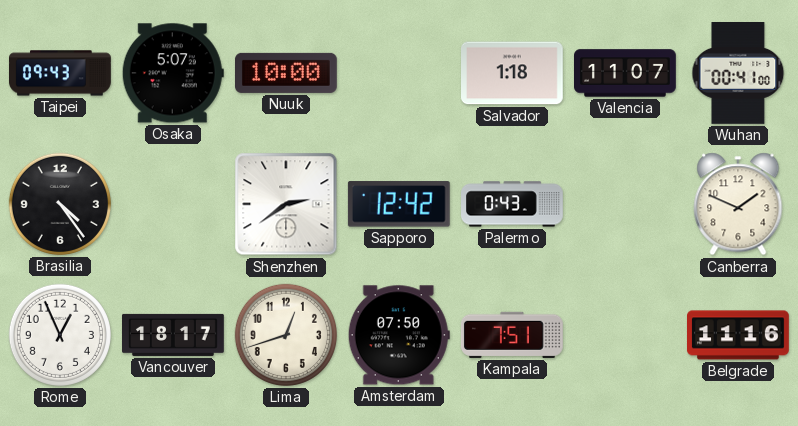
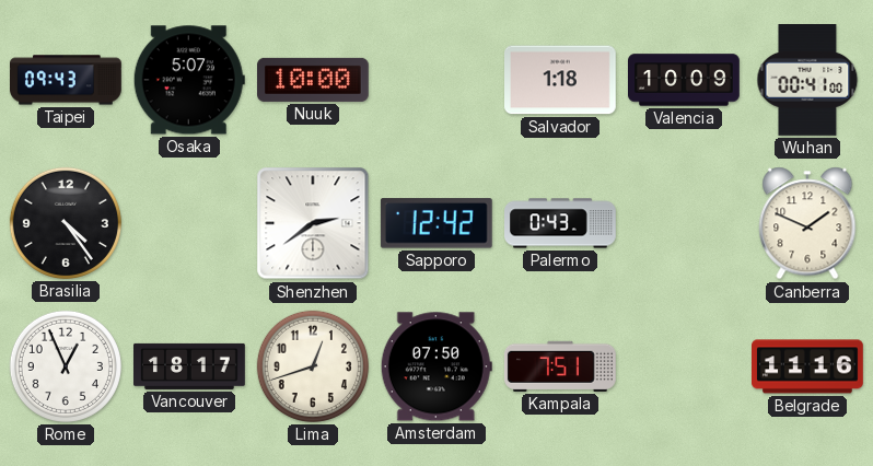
Valencia: 11:07 -> 10:09
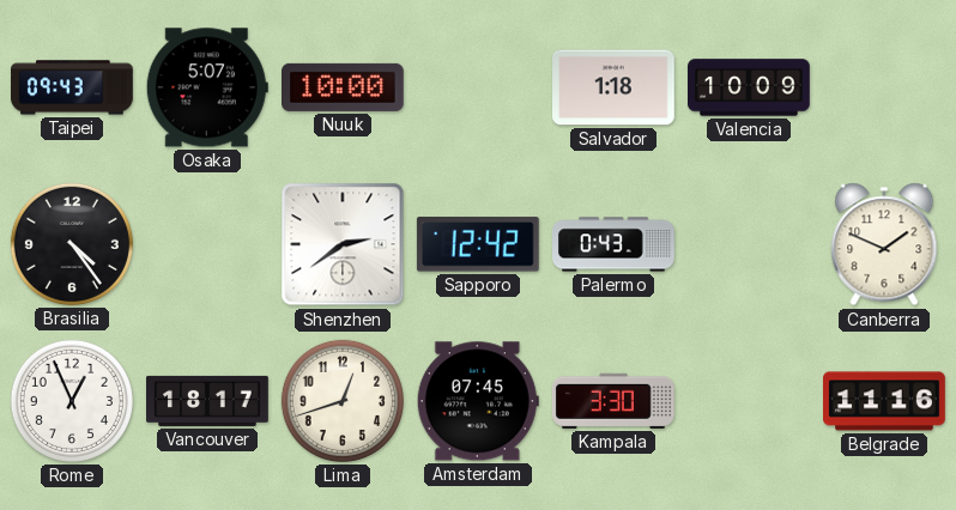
Wuhan: 00:41 -> none
Amsterdam: 07:50 -> 07:45
Kampala: 7:51 -> 3:30
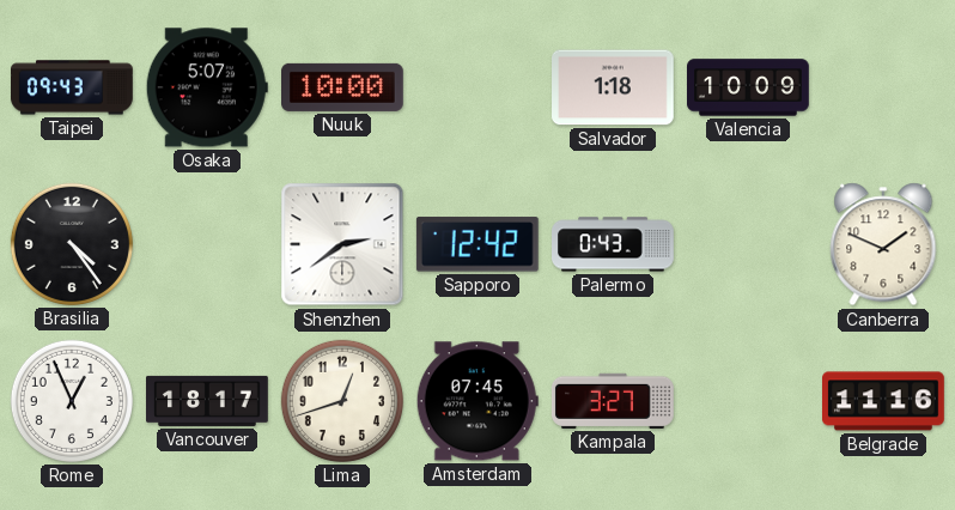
Kampala: 3:30 -> 3:27
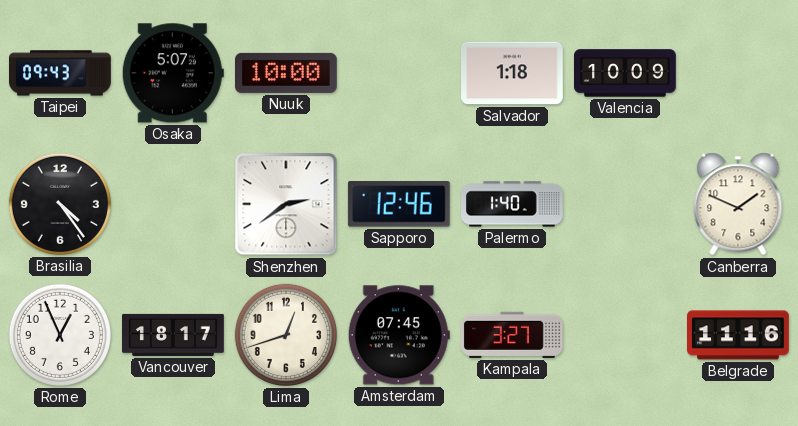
Sapporo: 12:42 -> 12:46
Palermo: 0:43 -> 1:40
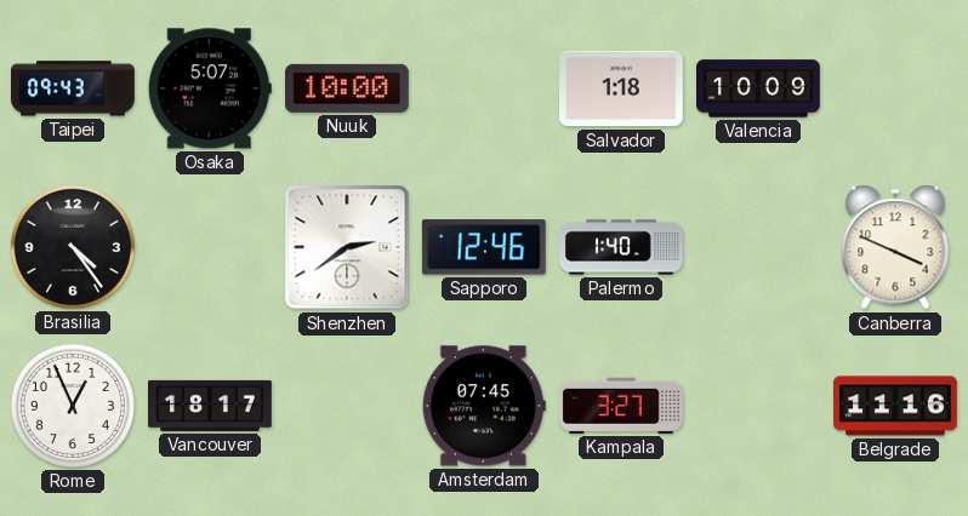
Canberra: 1:49 -> 3:49
Lima: 12:42 -> none
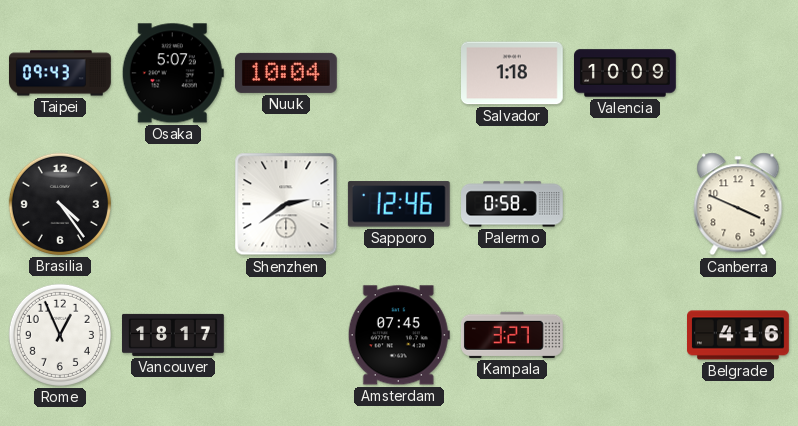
Nuuk: 10:00 -> 10:04
Palermo: 1:40 -> 0:58
Belgrade: 11:16 -> 4:16
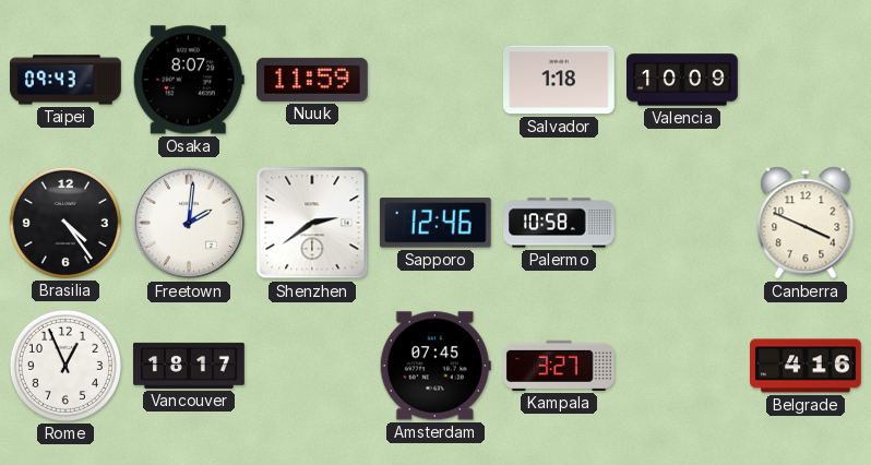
Osaka: 5:07 -> 8:07
Nuuk: 10:04 -> 11:59
Freetown: none -> 2:01
Palermo: 0:58 -> 10:58
